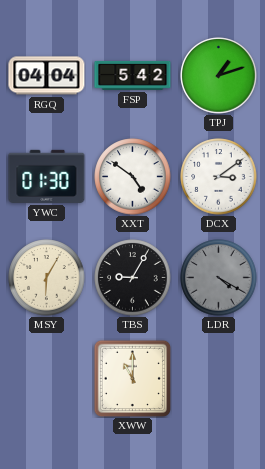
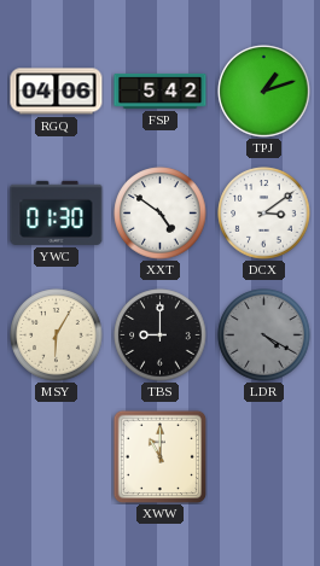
RGQ: 04:04 -> 04:06
TBS: 9:05 -> 9:00
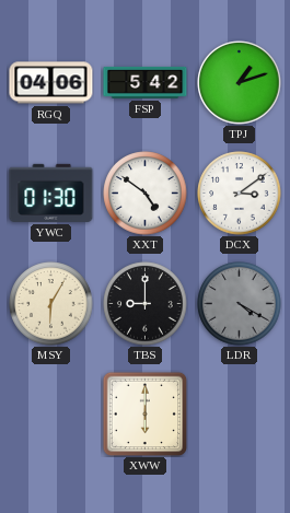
XWW: 11:00 -> 6:00
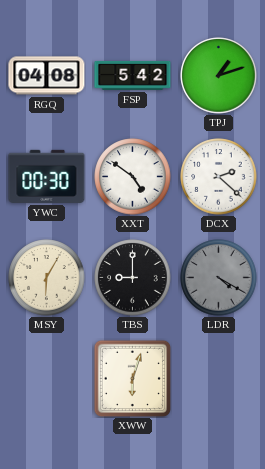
RGQ: 04:06 -> 04:08
YWC: 01:30 -> 00:30
DCX: 3:09 -> 2:22
XWW: 6:00 -> 6:03
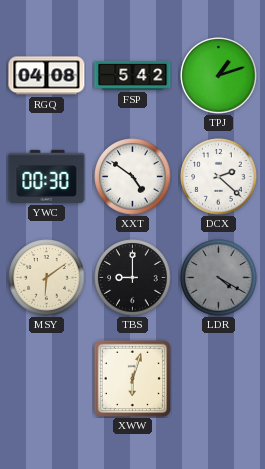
MSY: 6:05 -> 6:09
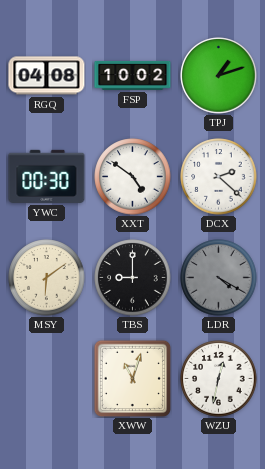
FSP: 5:42 -> 10:02
XWW: 6:03 -> 11:03
WZU: none -> 12:32
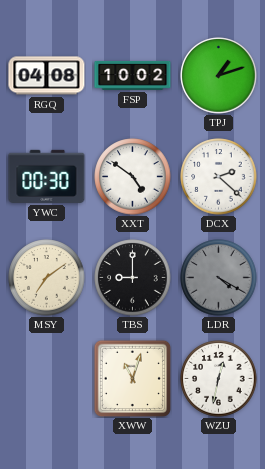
MSY: 6:09 -> 7:09
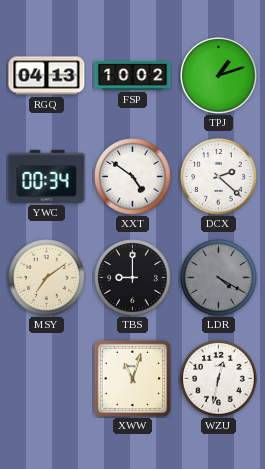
RGQ: 04:08 -> 04:13
YWC: 00:30 -> 00:34
